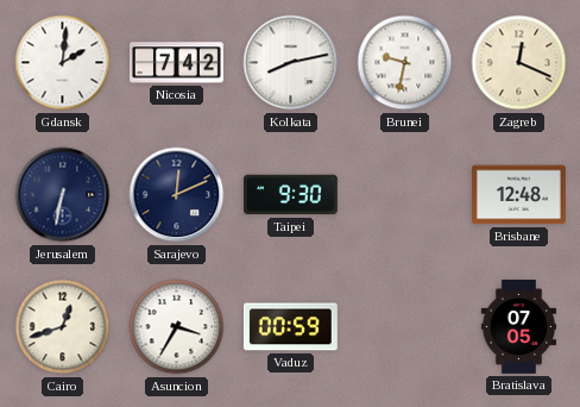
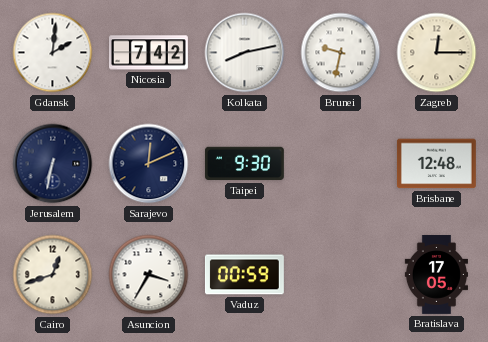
Zagreb: 12:19 -> 12:15
Bratislava: 07:05 -> 17:05
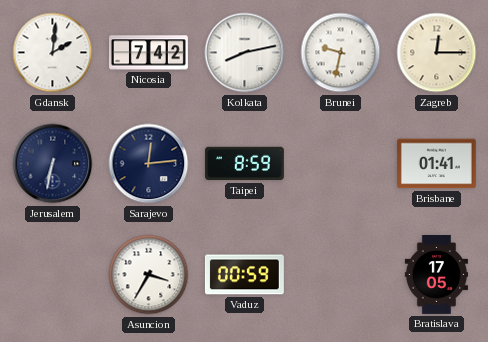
Sarajevo: 12:11 -> 12:14
Taipei: 9:30 -> 8:59
Brisbane: 12:48 -> 01:41
Cairo: 12:42 -> none
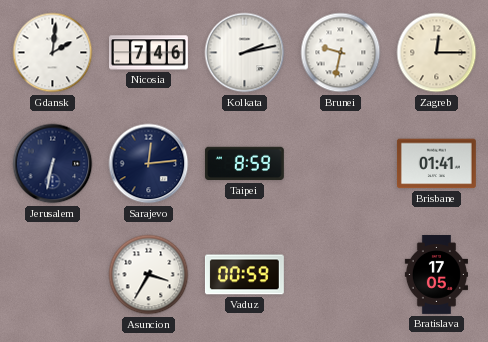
Nicosia: 7:42 -> 7:46
Kolkata: 8:13 -> 2:13
